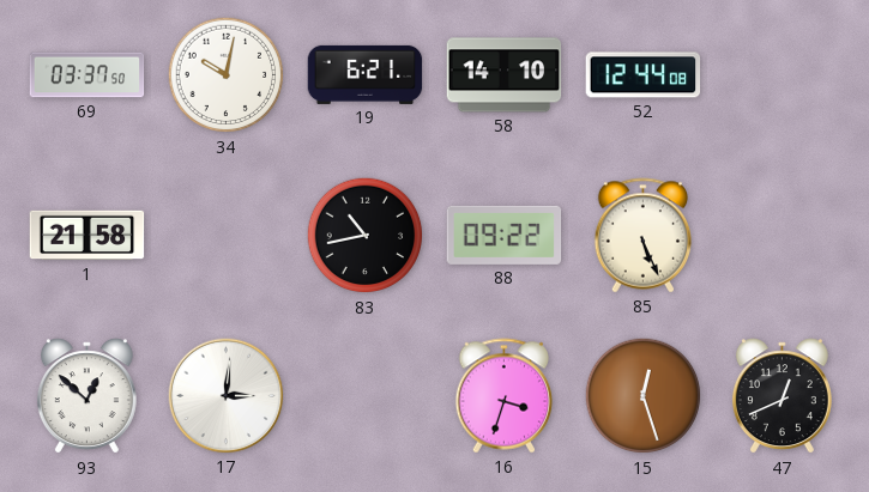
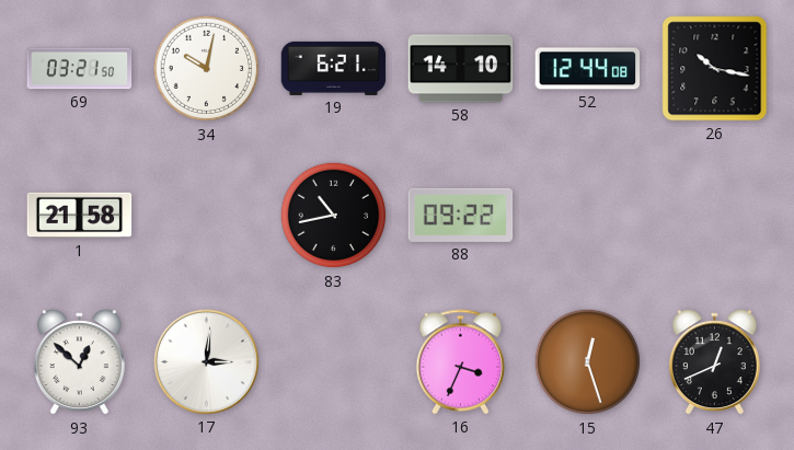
69: 03:37 -> 03:21
26: none -> 10:17
85: 5:26 -> none
16: 3:33 -> 3:34
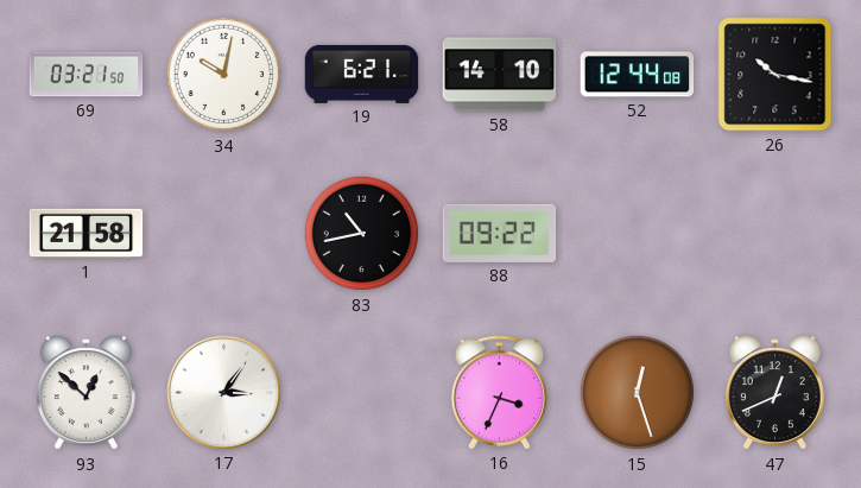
17: 3:01 -> 3:06
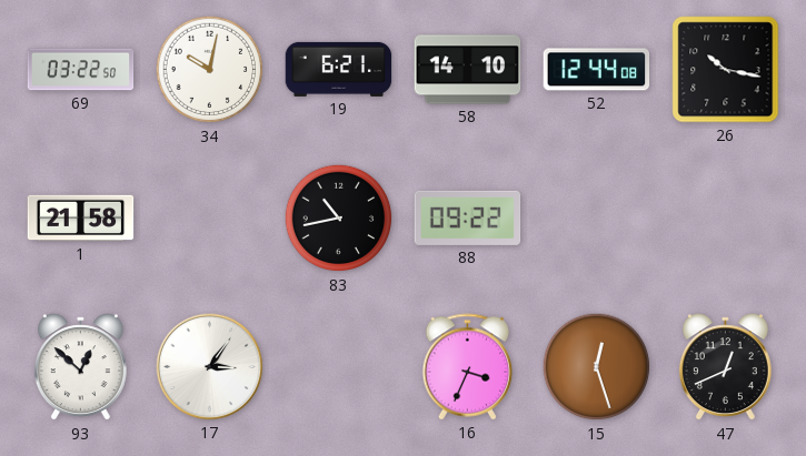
69: 03:21 -> 03:22
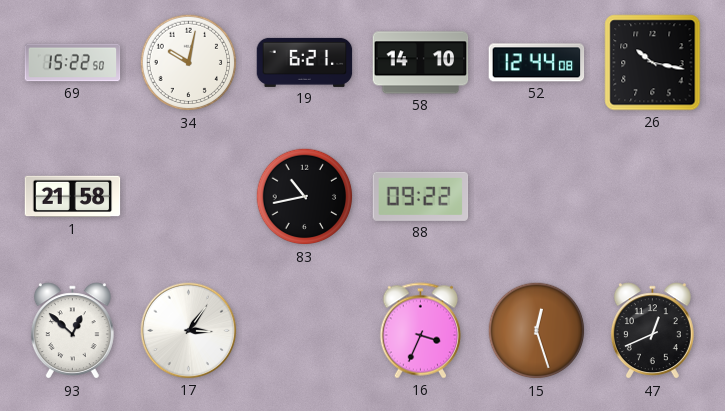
69: 03:22 -> 15:22
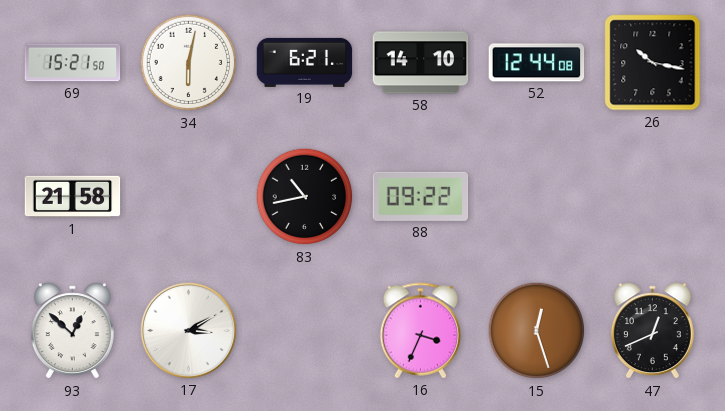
69: 15:22 -> 15:21
34: 10:02 -> 6:02
17: 3:06 -> 3:10
